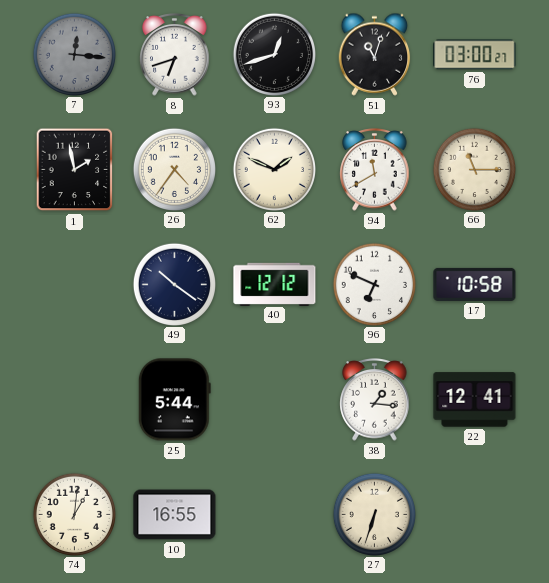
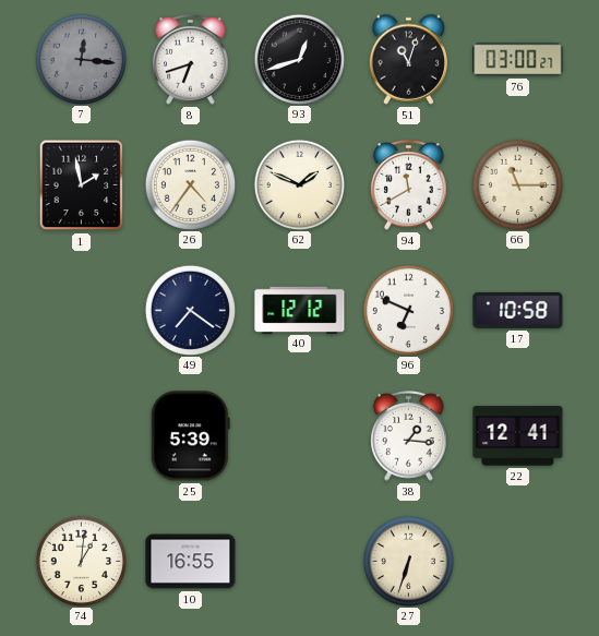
49: 10:21 -> 7:21
25: 5:44 -> 5:39
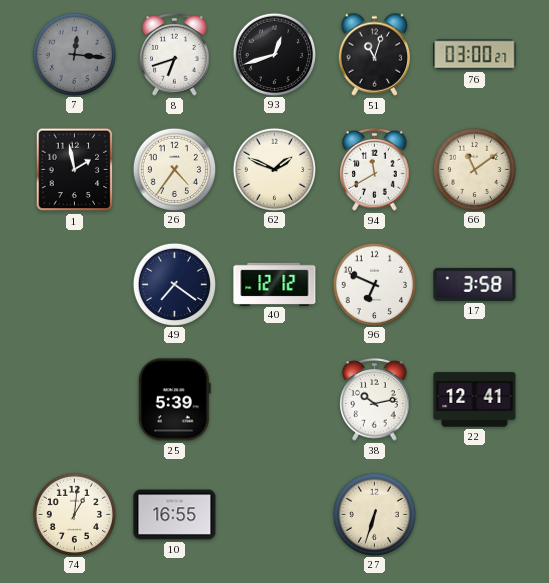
66: 11:15 -> 11:09
17: 10:58 -> 3:58
38: 1:16 -> 10:13
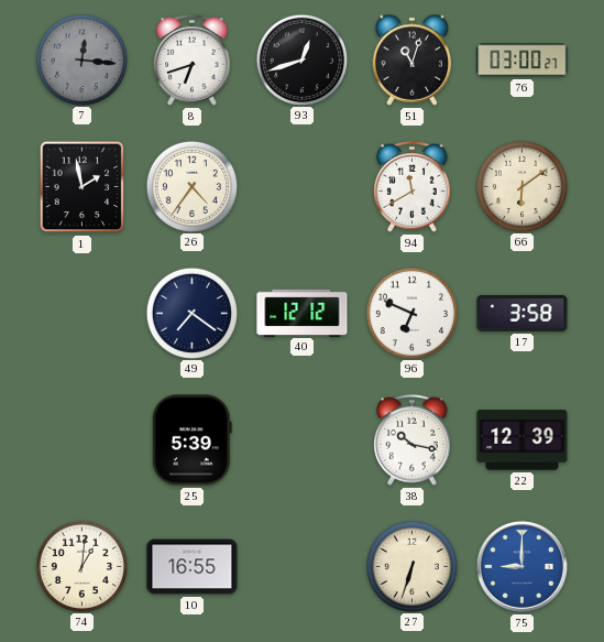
62: 1:49 -> none
66: 11:09 -> 6:09
38: 10:13 -> 10:17
22: 12:41 -> 12:39
75: none -> 9:00
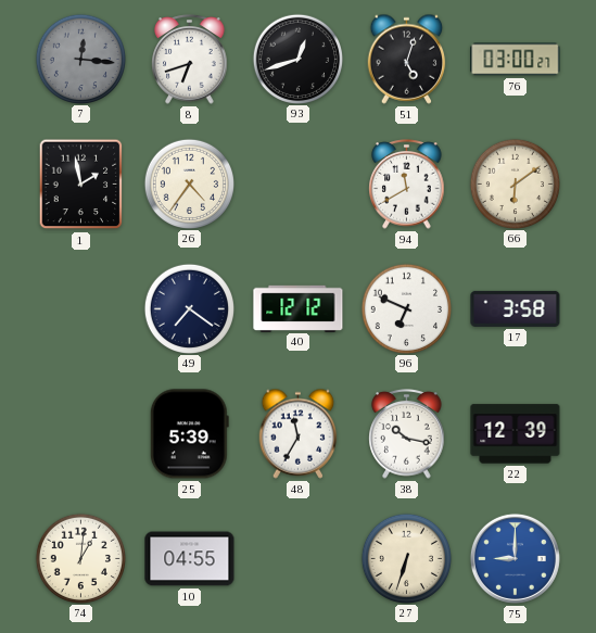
51: 11:03 -> 5:03
48: none -> 11:35
10: 16:55 -> 04:55
